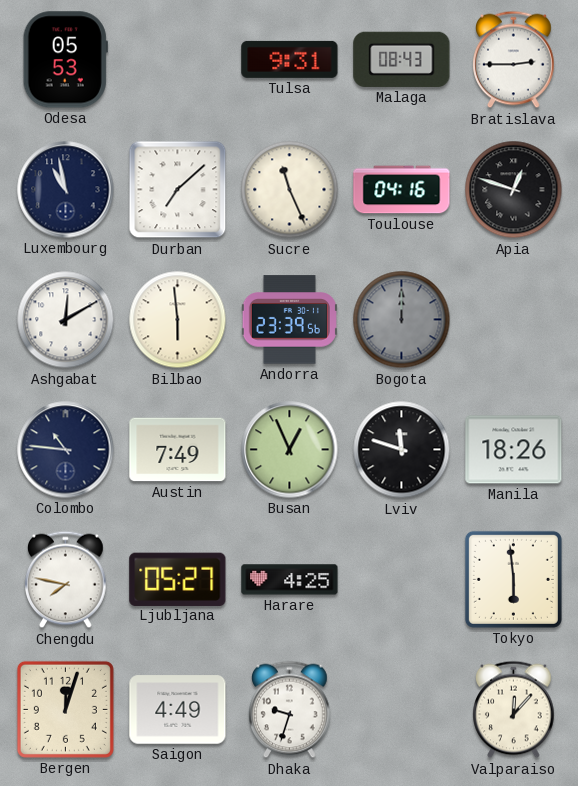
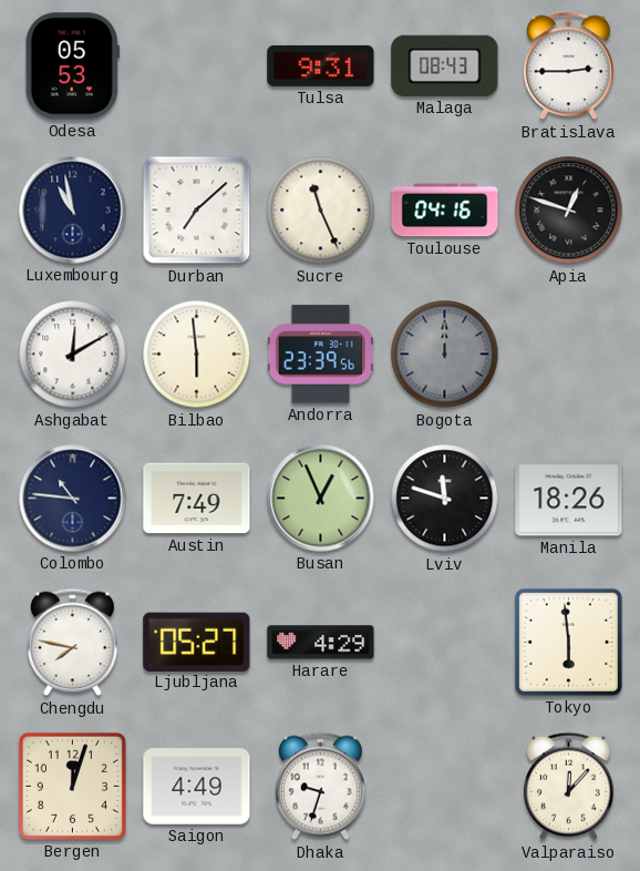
Harare: 4:25 -> 4:29
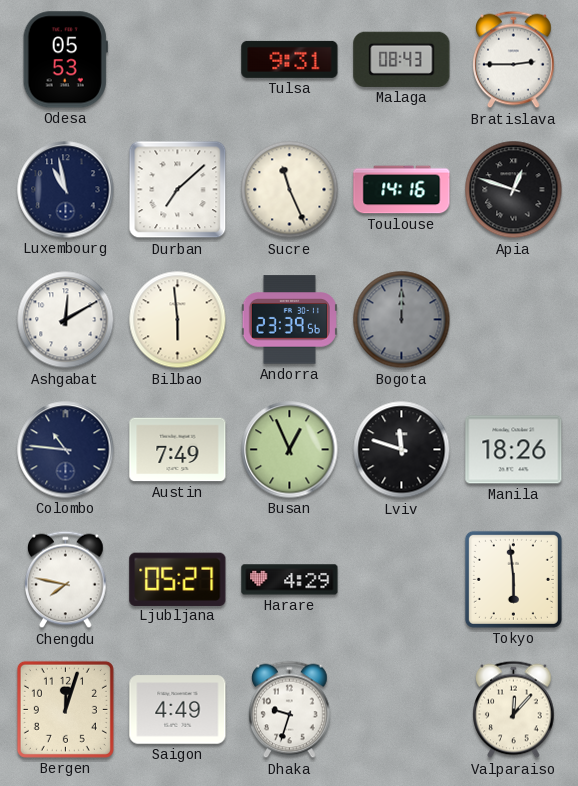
Toulouse: 04:16 -> 14:16
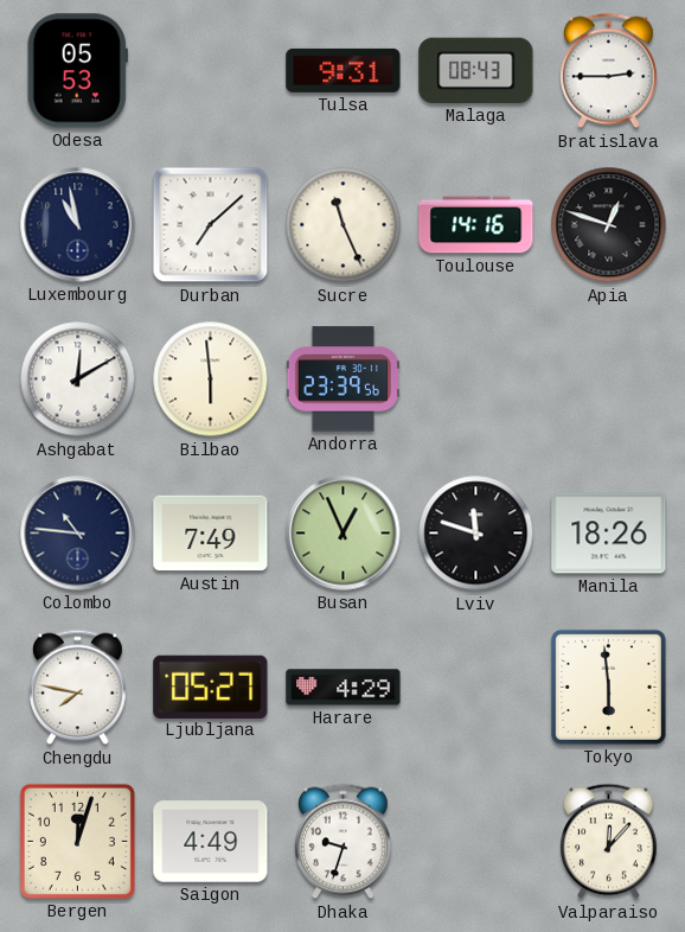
Bogota: 12:00 -> none
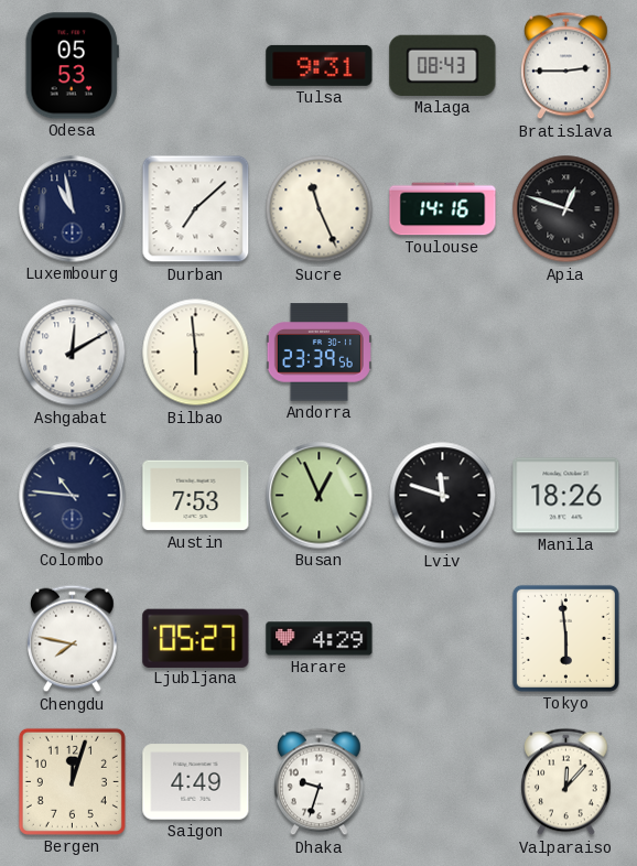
Austin: 7:49 -> 7:53
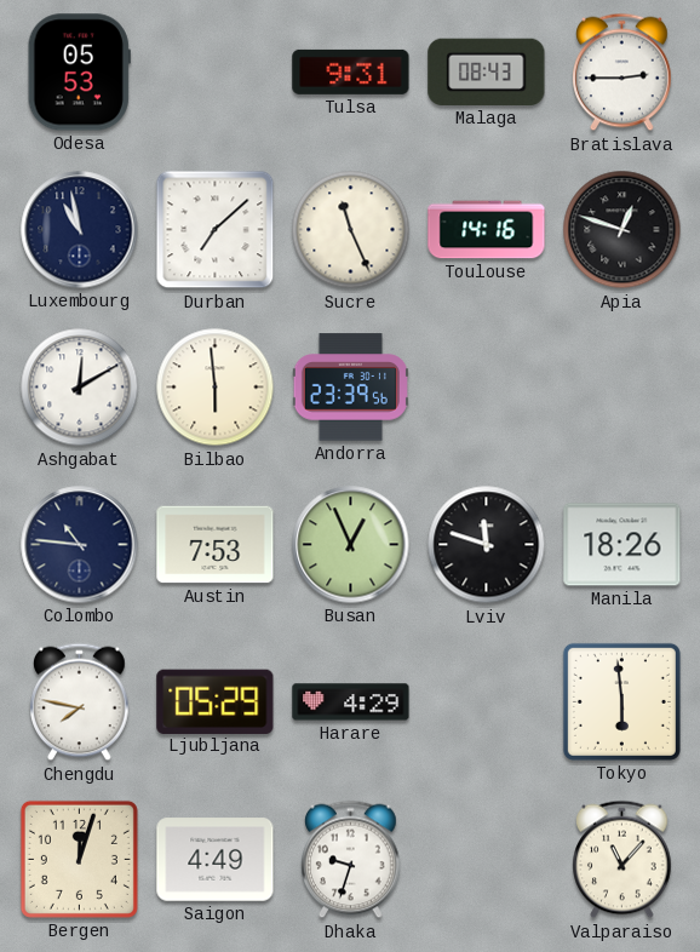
Ljubljana: 05:27 -> 05:29
Valparaiso: 12:07 -> 11:07
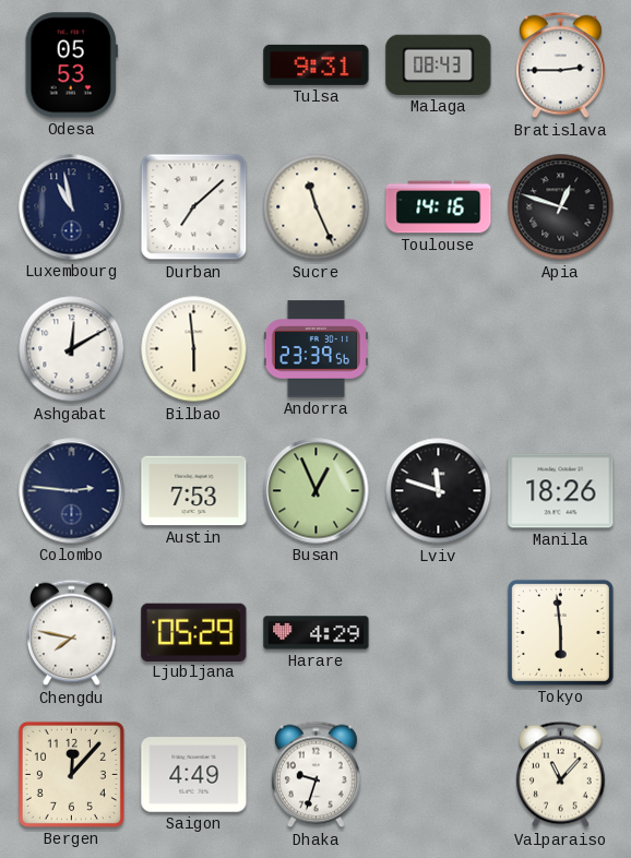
Colombo: 10:46 -> 2:46
Bergen: 12:03 -> 12:07
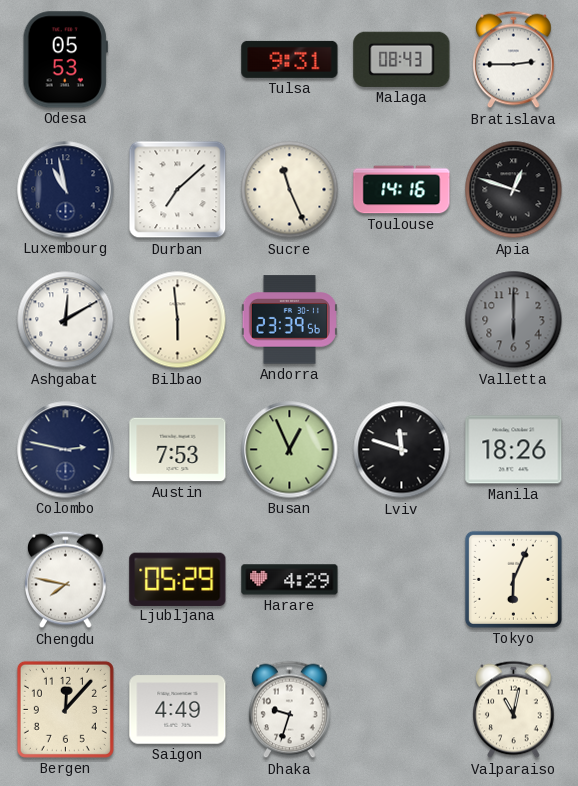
Valletta: none -> 6:00
Colombo: 2:46 -> 2:47
Tokyo: 5:59 -> 6:04
Valparaiso: 11:07 -> 11:02
